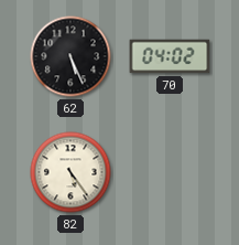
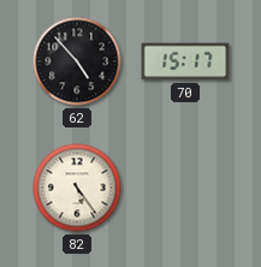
62: 5:26 -> 4:53
70: 04:02 -> 15:17
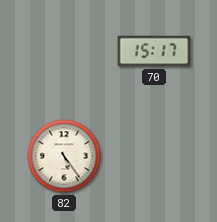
62: 4:53 -> none
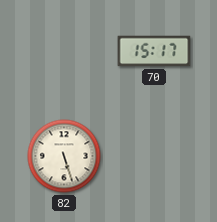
82: 5:24 -> 5:27
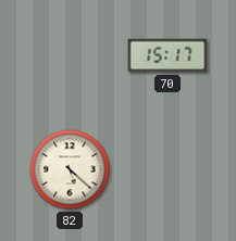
82: 5:27 -> 5:22
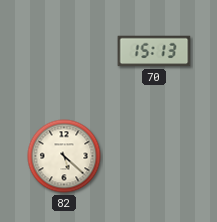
70: 15:17 -> 15:13
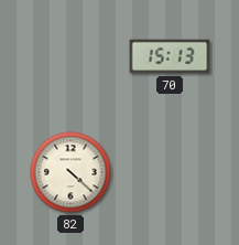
82: 5:22 -> 4:22
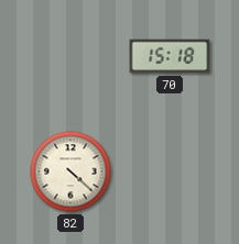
70: 15:13 -> 15:18
